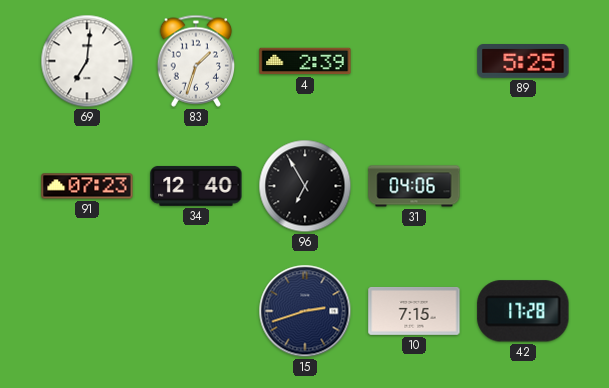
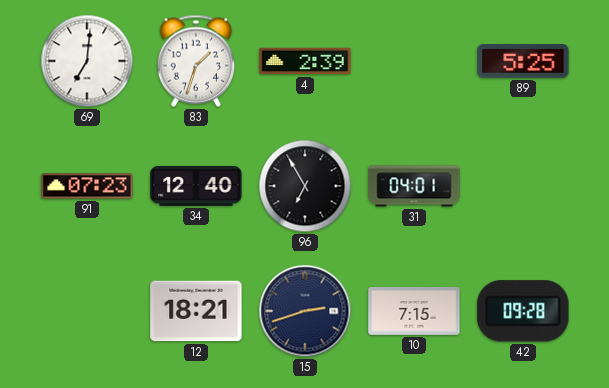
31: 04:06 -> 04:01
12: none -> 18:21
42: 17:28 -> 09:28
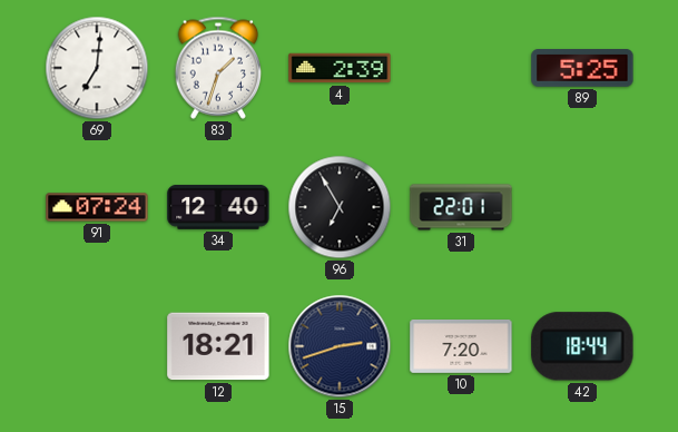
91: 07:23 -> 07:24
31: 04:01 -> 22:01
10: 7:15 -> 7:20
42: 09:28 -> 18:44
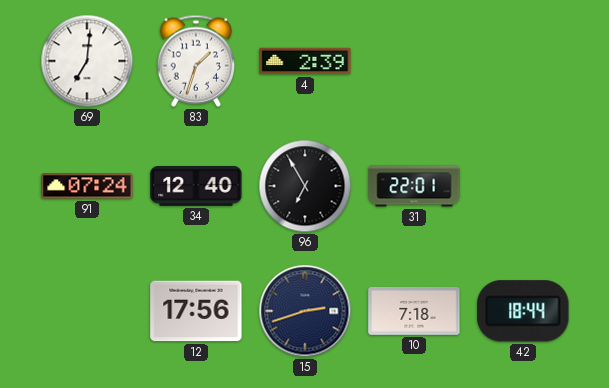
89: 5:25 -> none
12: 18:21 -> 17:56
10: 7:20 -> 7:18
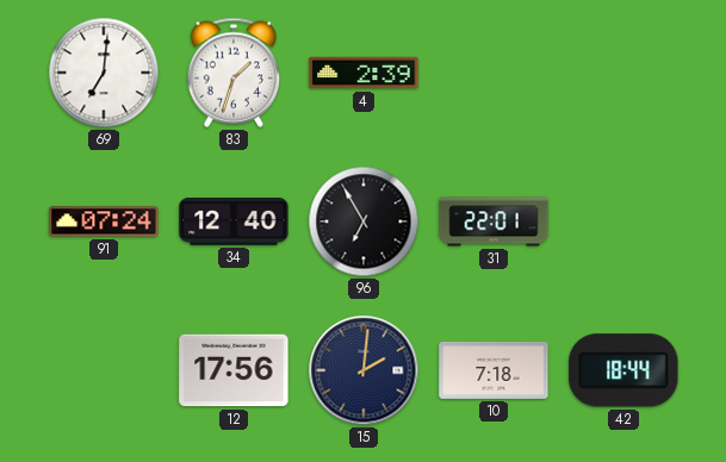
15: 2:42 -> 2:01
